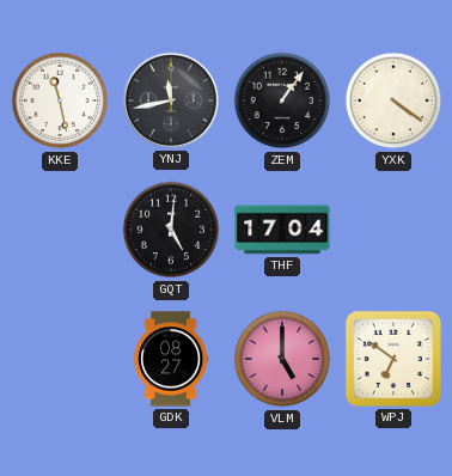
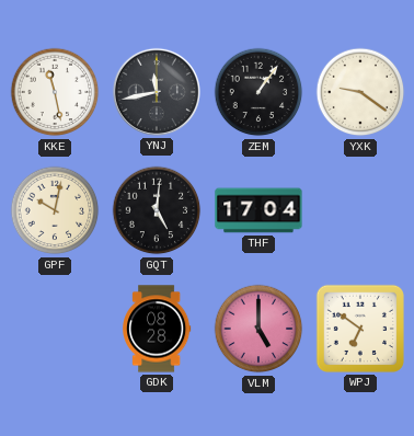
YXK: 4:21 -> 9:21
GPF: none -> 10:02
GDK: 08:27 -> 08:28
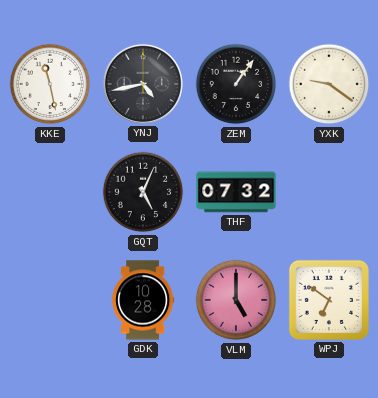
YNJ: 11:43 -> 4:43
GPF: 10:02 -> none
GQT: 5:01 -> 5:04
THF: 17:04 -> 07:32
GDK: 08:28 -> 10:28
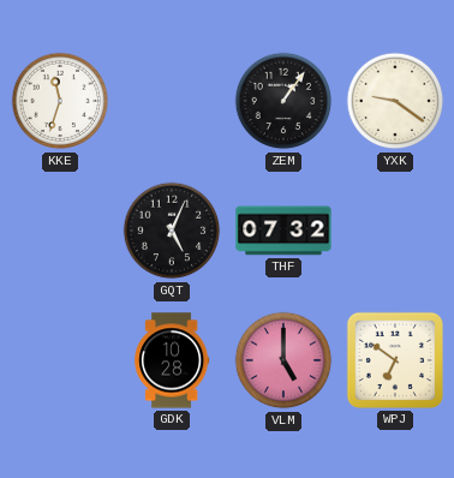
KKE: 11:28 -> 11:33
YNJ: 4:43 -> none
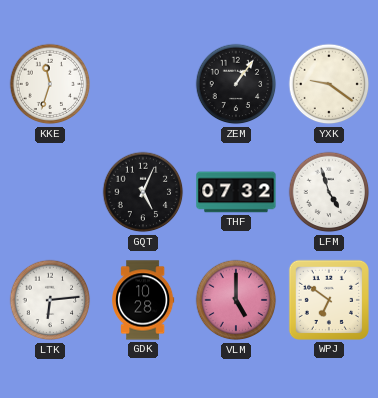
LFM: none -> 4:57
LTK: none -> 6:14
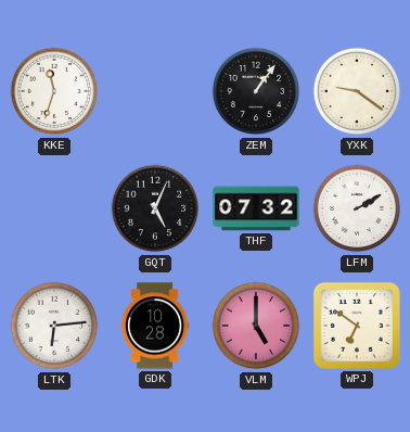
LFM: 4:57 -> 2:10
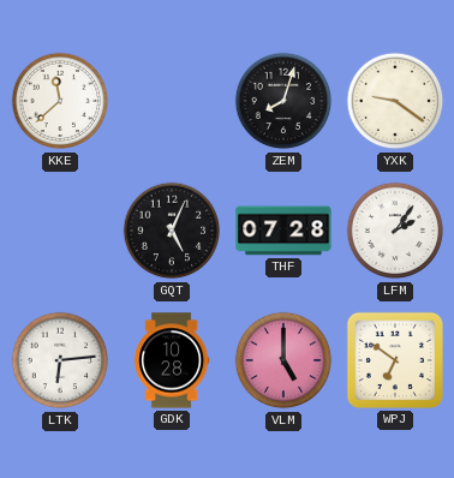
KKE: 11:33 -> 11:38
ZEM: 1:06 -> 8:03
THF: 07:32 -> 07:28
LFM: 2:10 -> 2:06
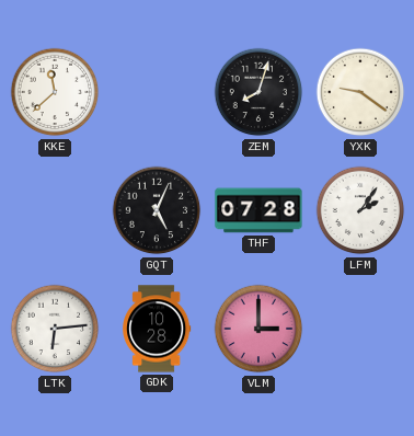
VLM: 5:00 -> 3:00
WPJ: 6:51 -> none
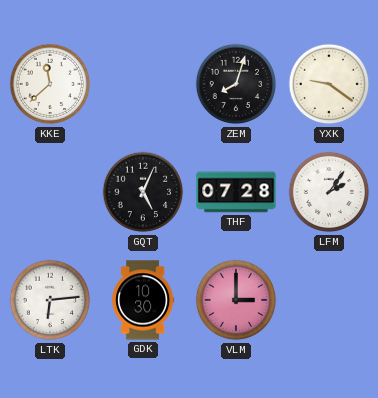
GDK: 10:28 -> 10:30
